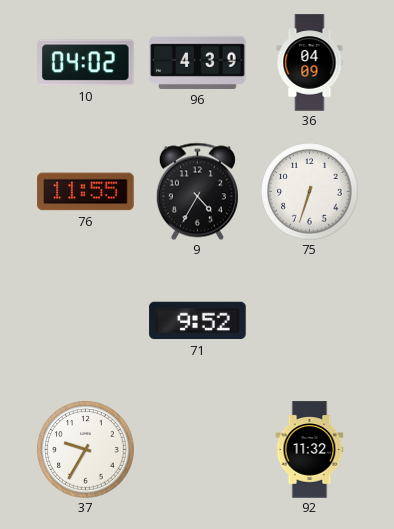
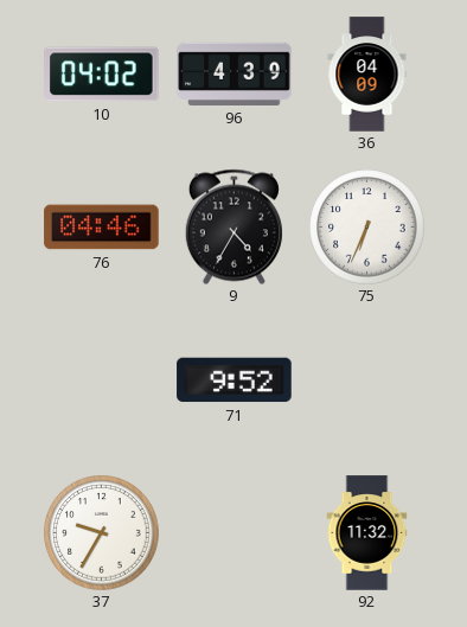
76: 11:55 -> 04:46
75: 6:33 -> 6:34
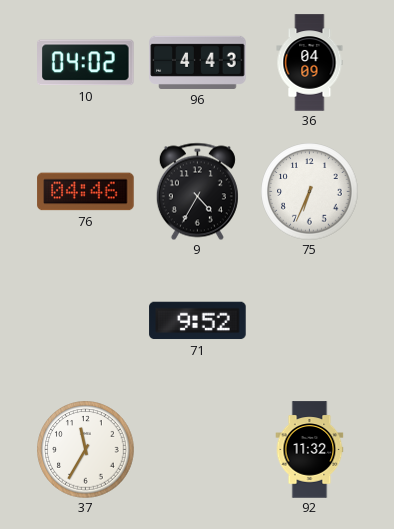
96: 4:39 -> 4:43
37: 9:35 -> 11:35
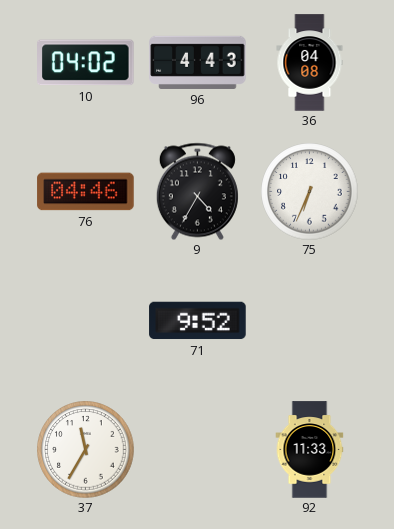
36: 04:09 -> 04:08
92: 11:32 -> 11:33
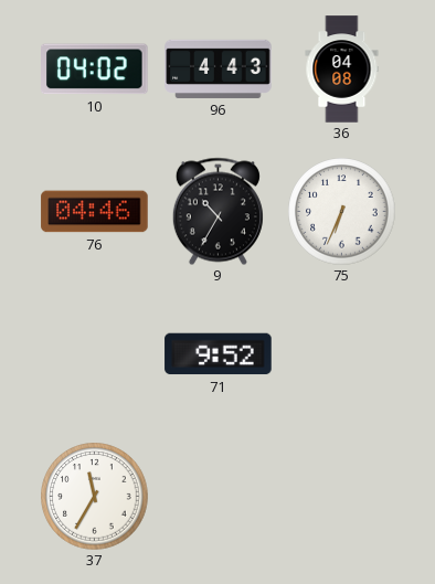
9: 4:35 -> 10:35
92: 11:33 -> none
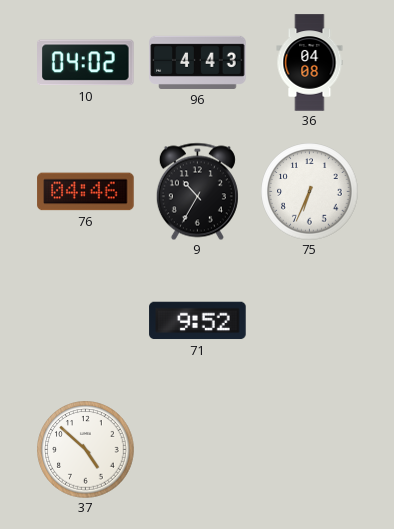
37: 11:35 -> 4:52
